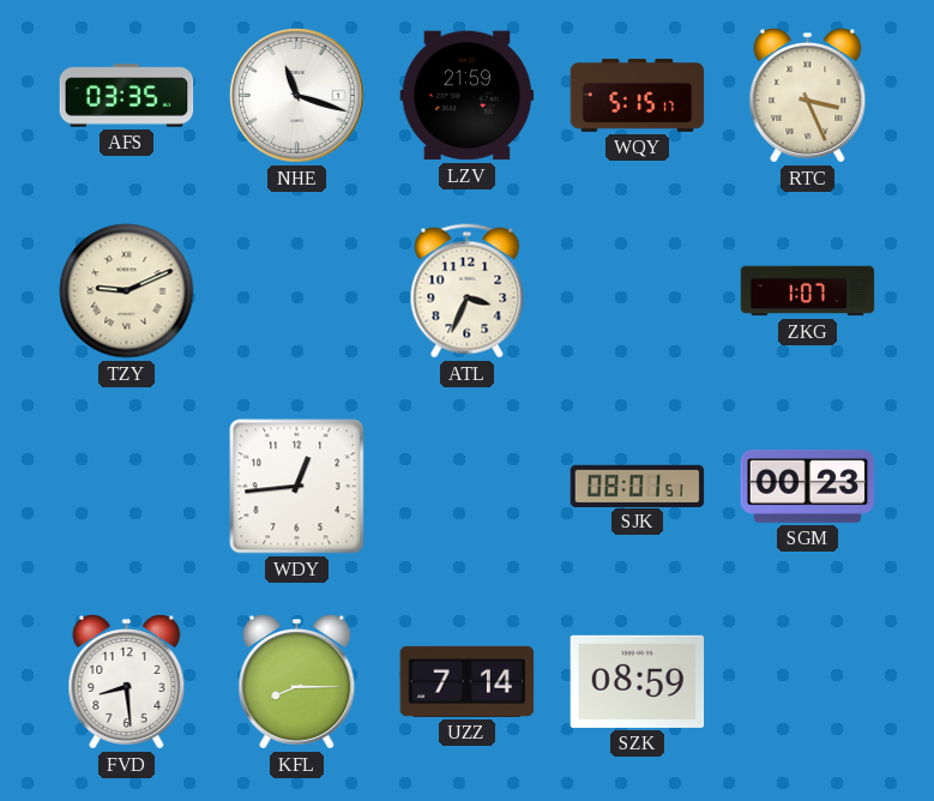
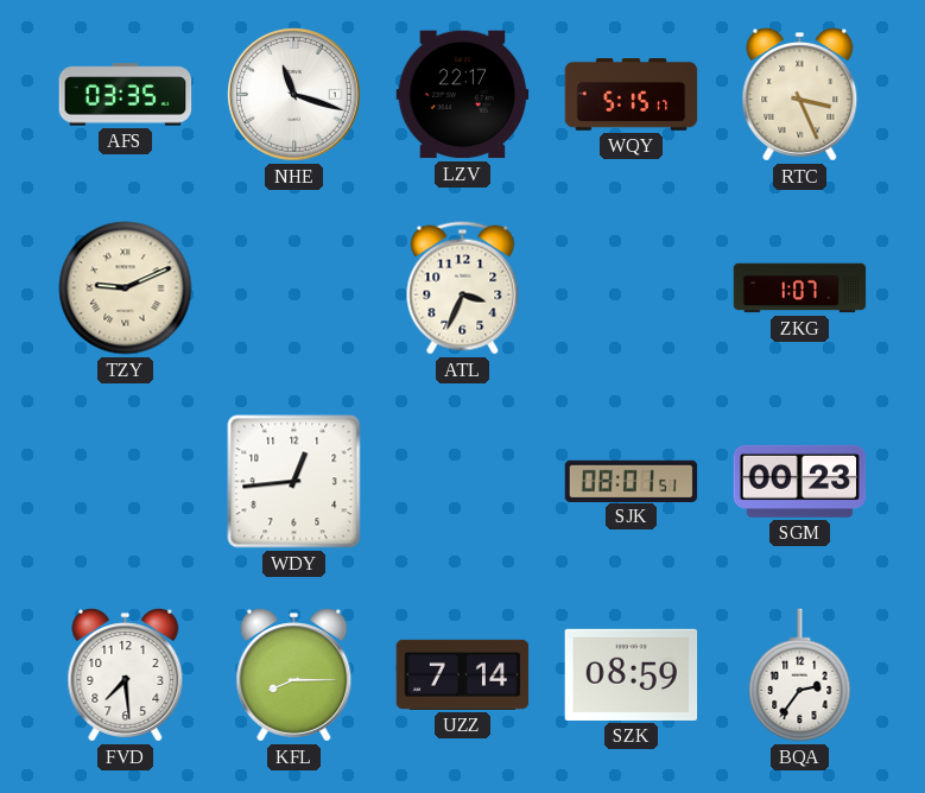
LZV: 21:59 -> 22:17
FVD: 8:29 -> 7:29
BQA: none -> 2:36
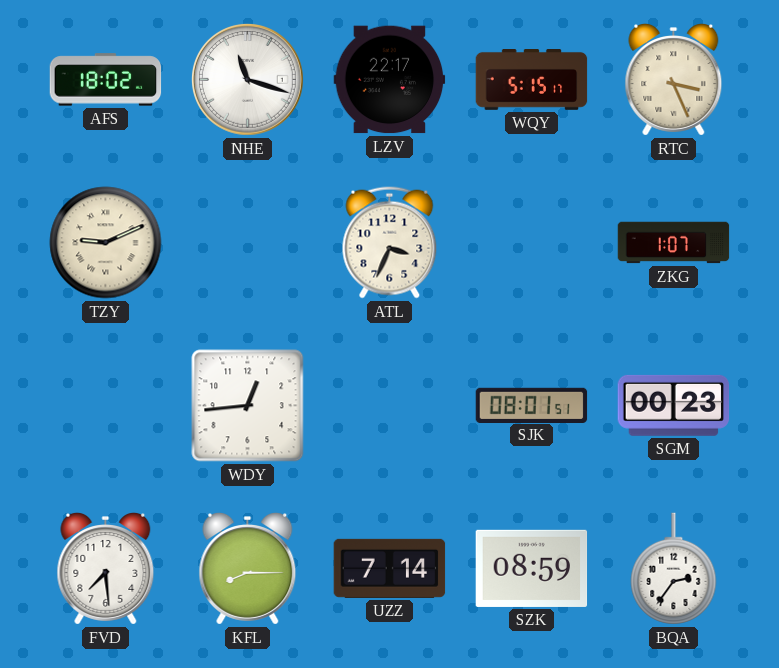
AFS: 03:35 -> 18:02
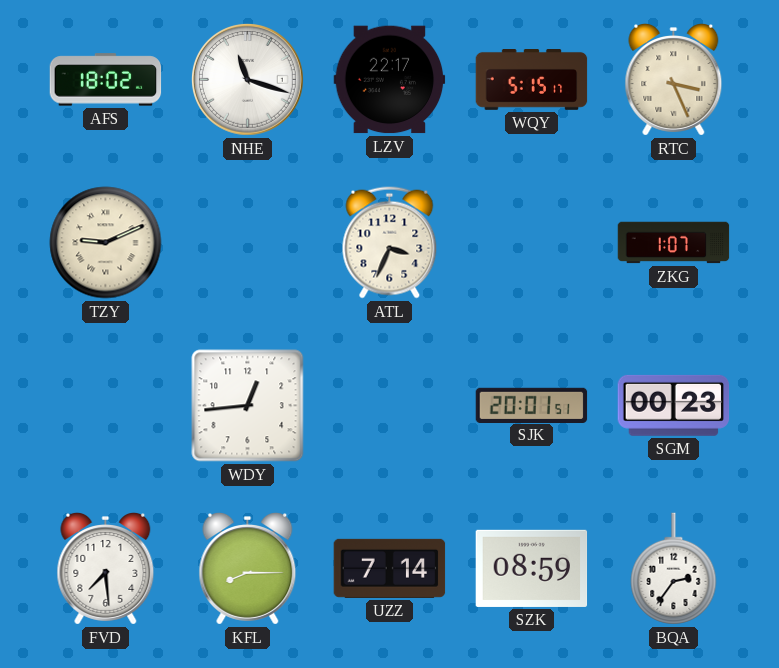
SJK: 08:01 -> 20:01
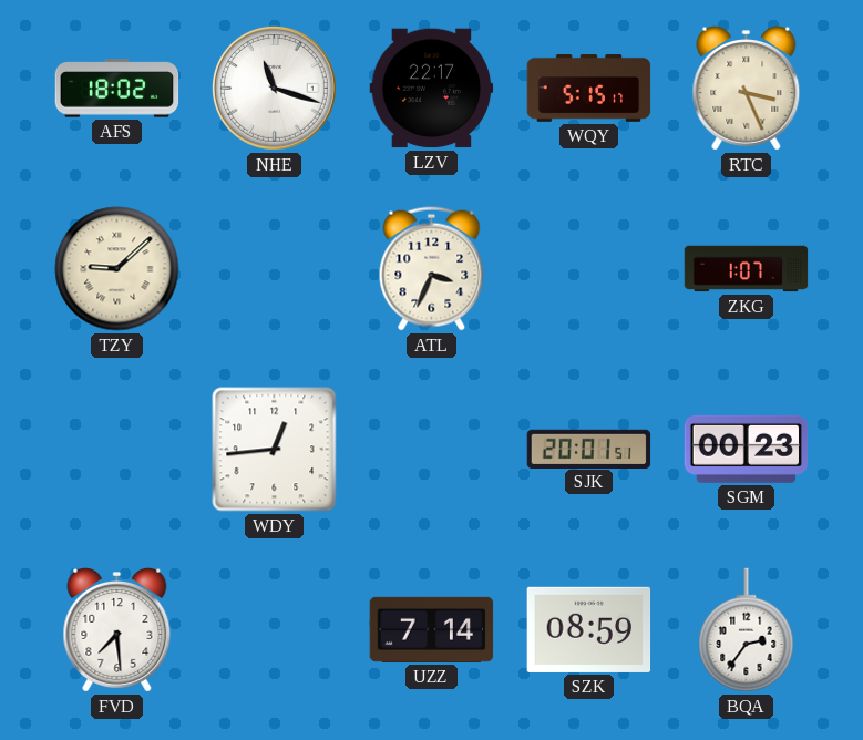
TZY: 9:11 -> 9:08
KFL: 8:15 -> none
